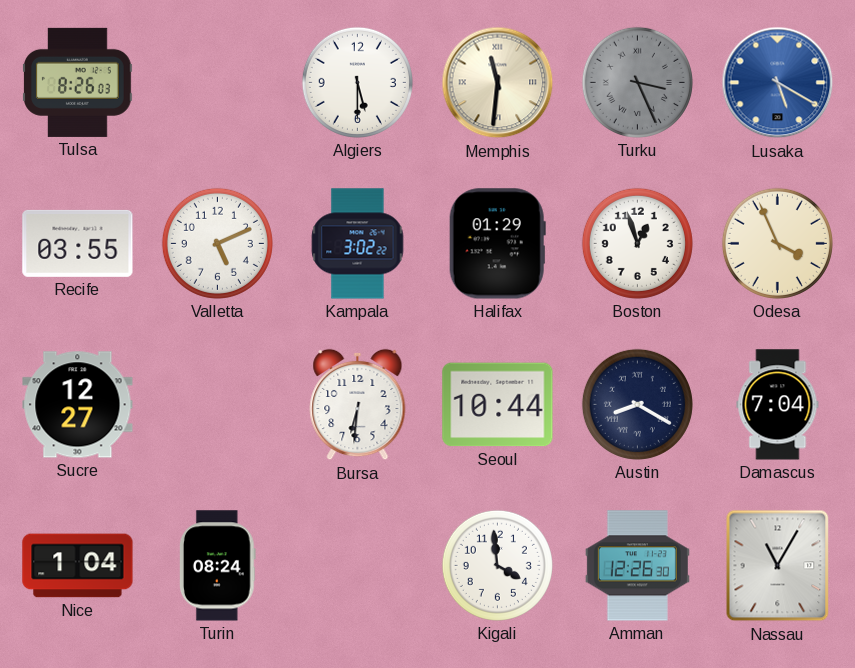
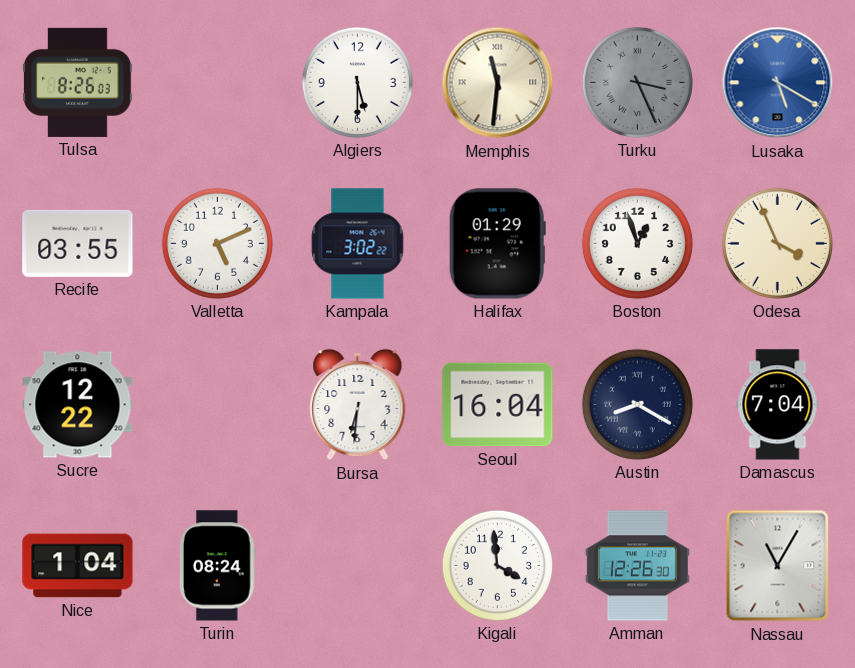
Sucre: 12:27 -> 12:22
Seoul: 10:44 -> 16:04
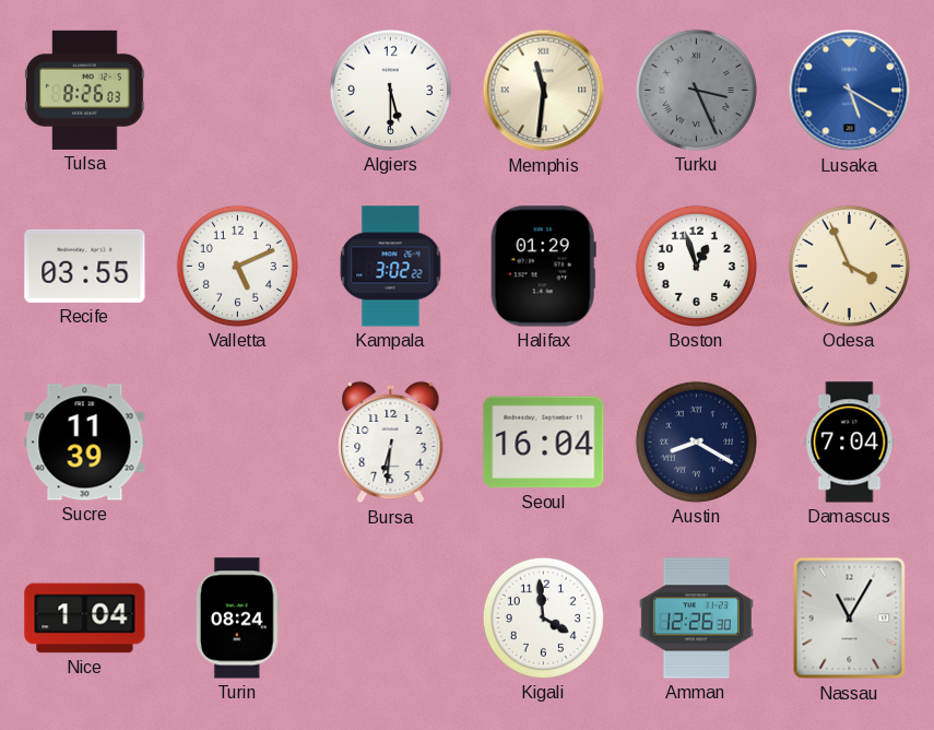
Sucre: 12:22 -> 11:39
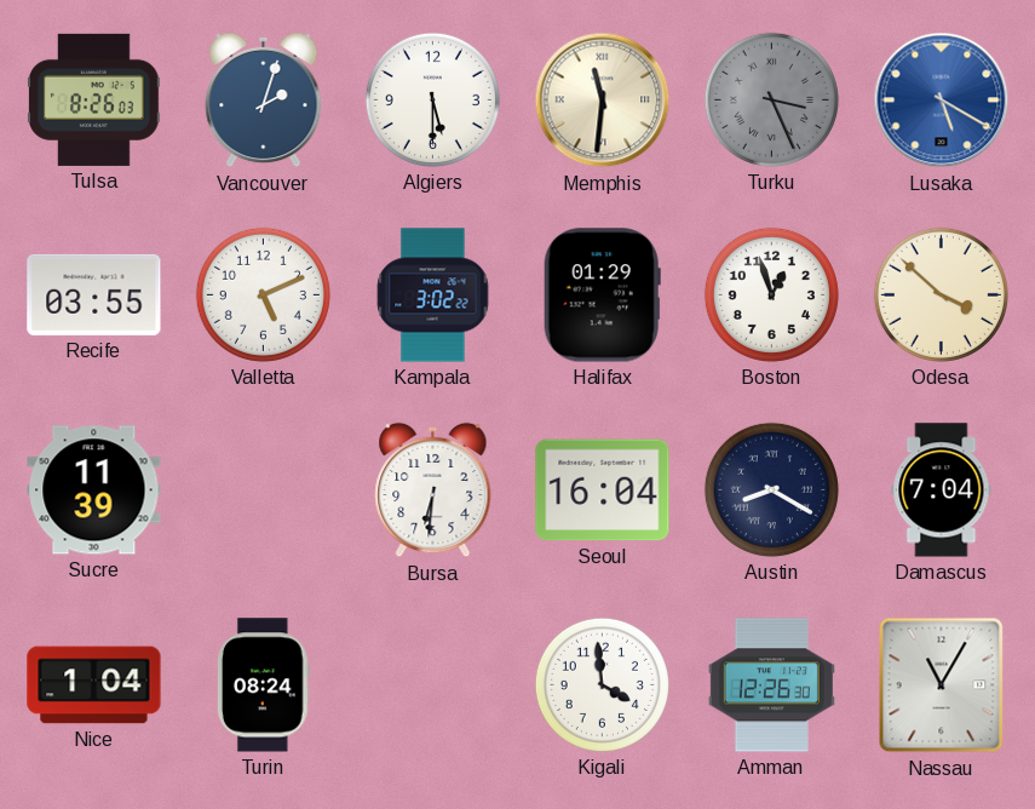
Vancouver: none -> 2:03
Odesa: 3:56 -> 3:52
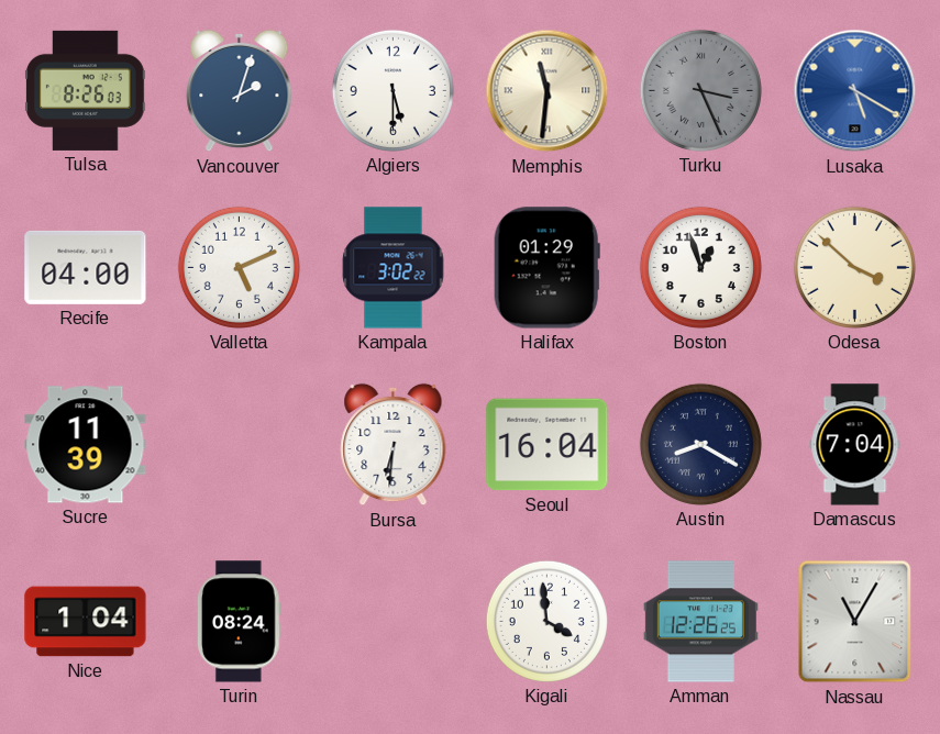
Recife: 03:55 -> 04:00
Amman: 12:26:30 -> 12:26:25
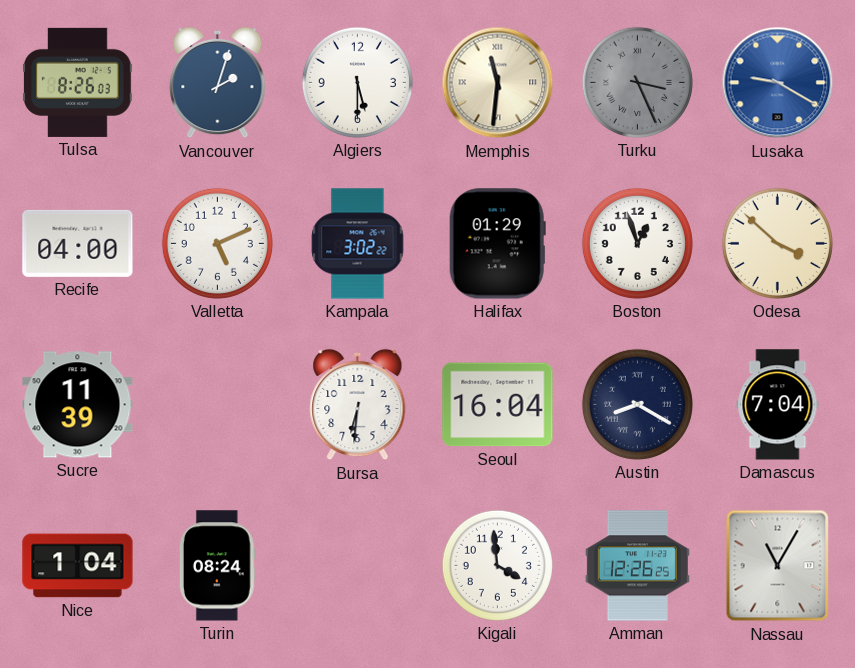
Lusaka: 5:20 -> 9:20
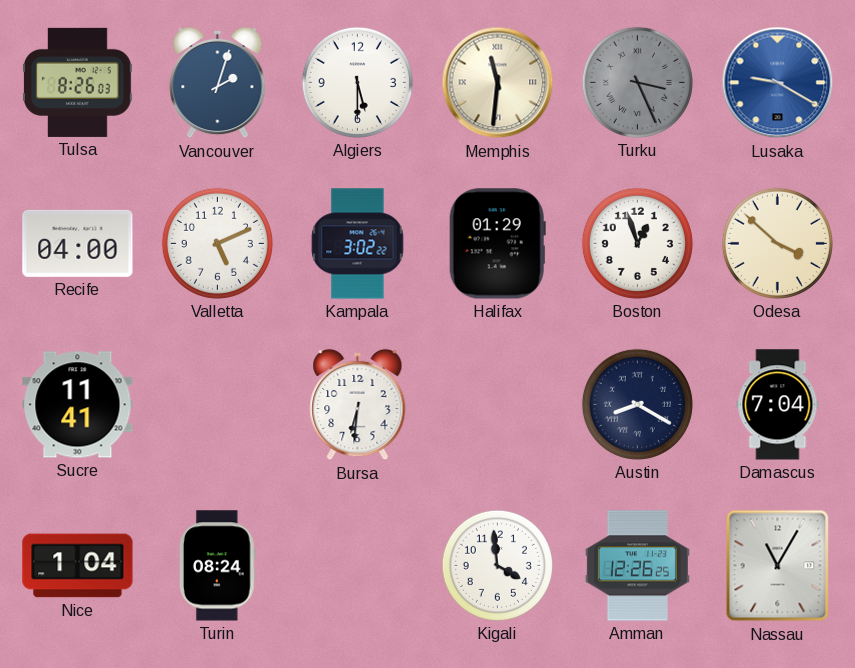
Sucre: 11:39 -> 11:41
Seoul: 16:04 -> none
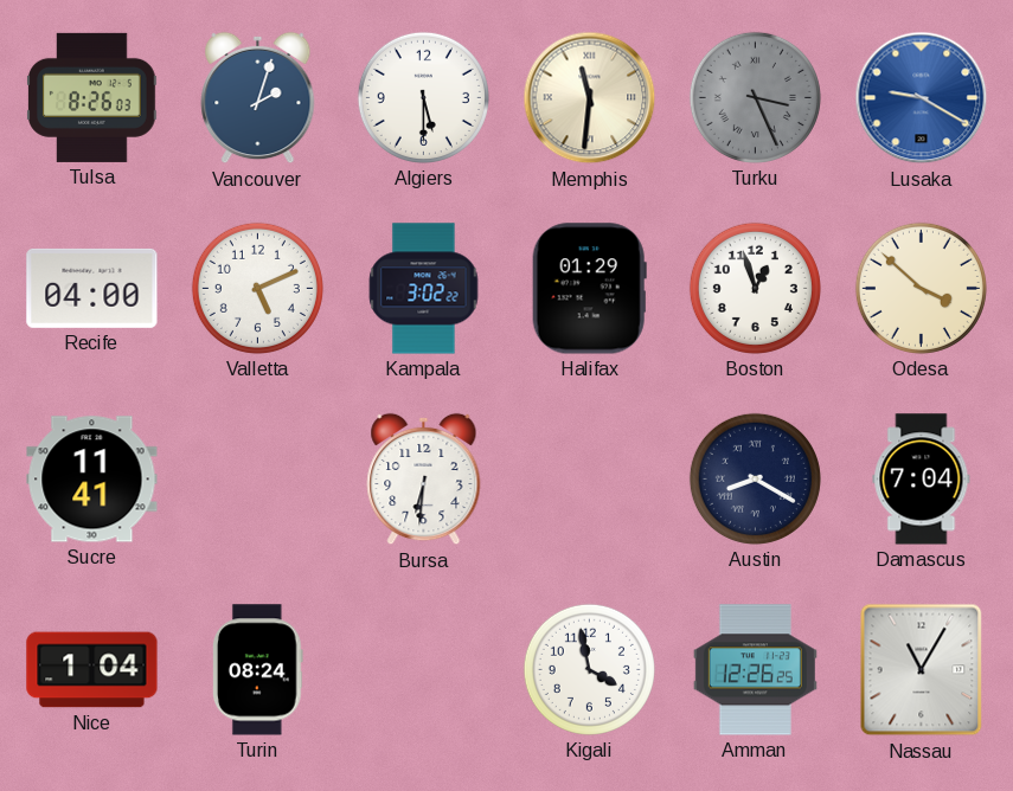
Kigali: 3:59 -> 3:58
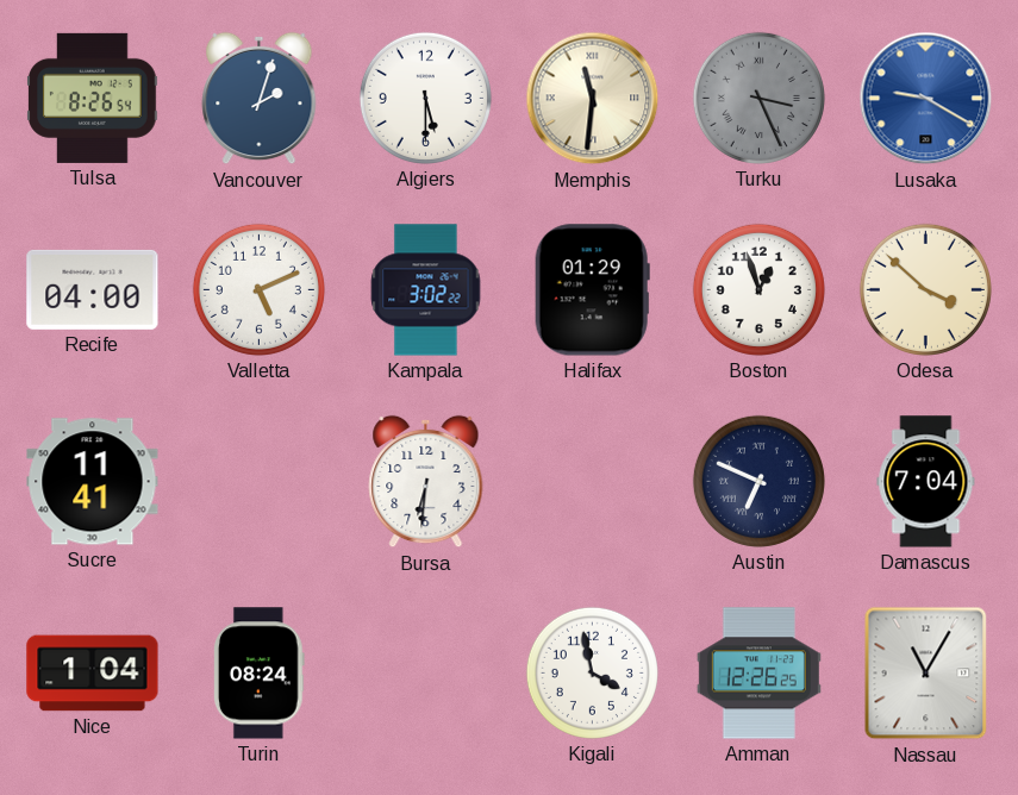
Tulsa: 8:26:03 -> 8:26:54
Austin: 8:20 -> 6:49
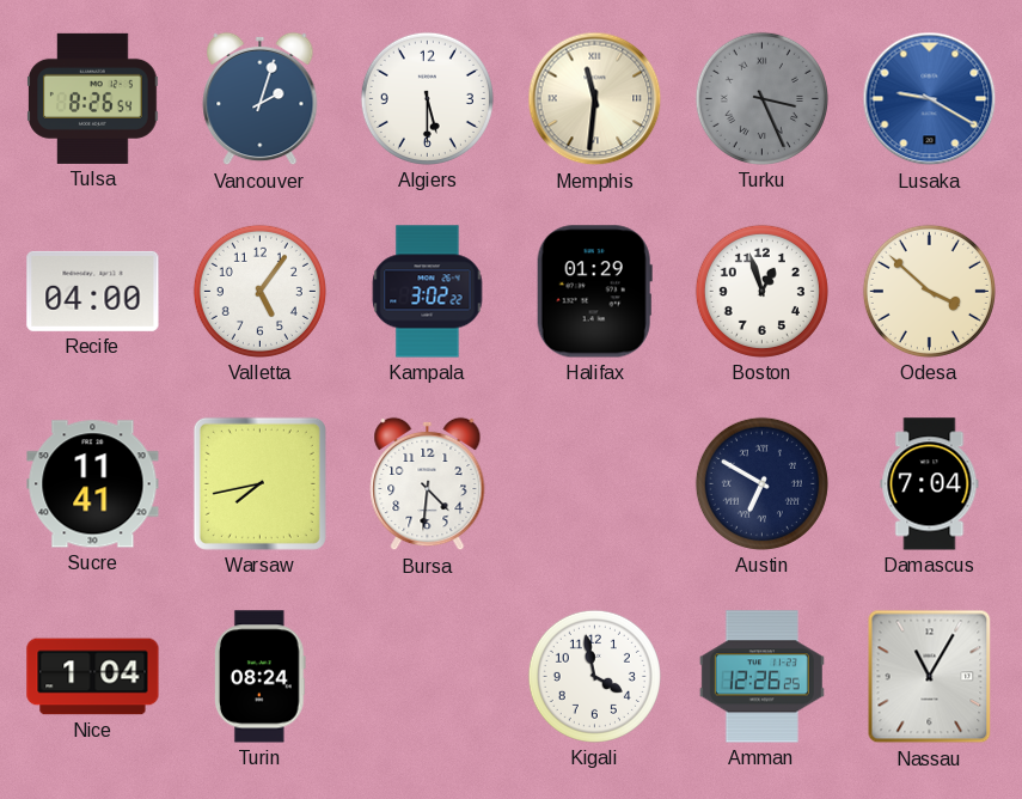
Valletta: 5:11 -> 5:06
Warsaw: none -> 7:43
Bursa: 6:31 -> 4:31
Austin: 6:49 -> 6:50
